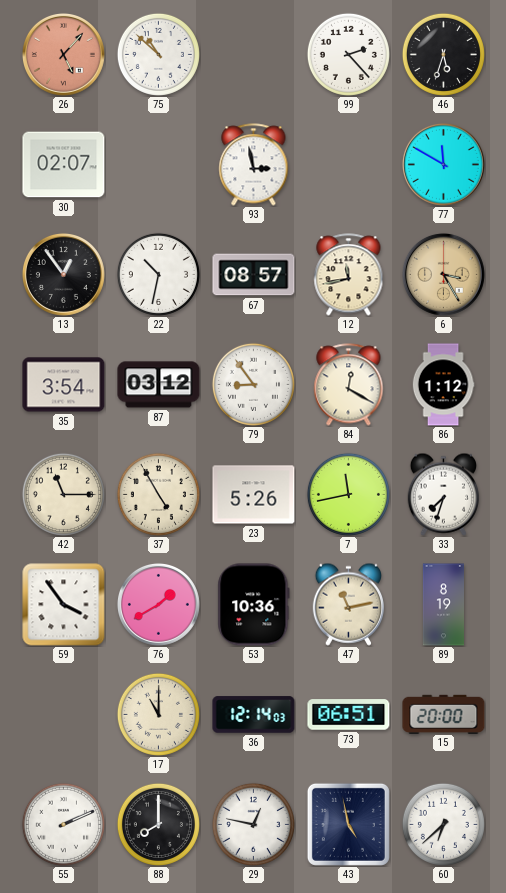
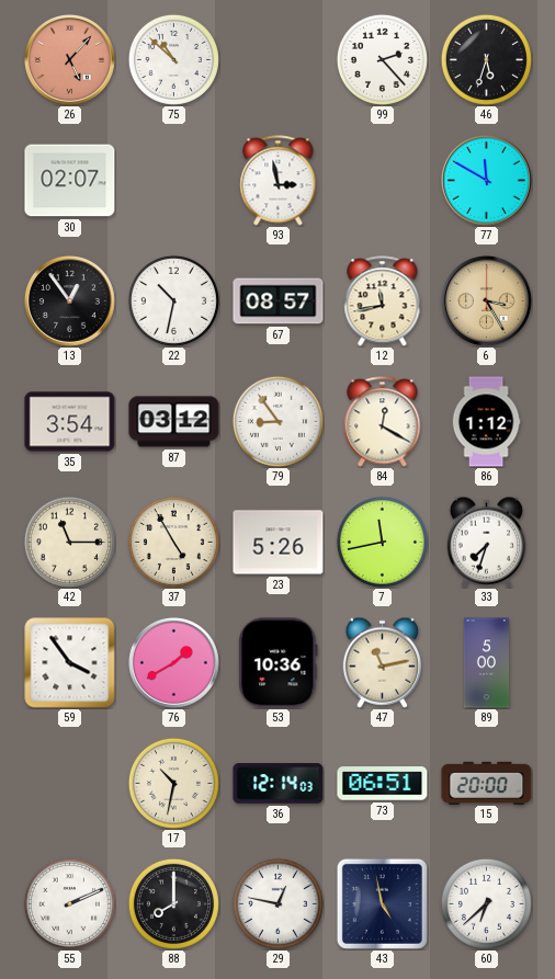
89: 8:19 -> 5:00
17: 11:00 -> 10:32
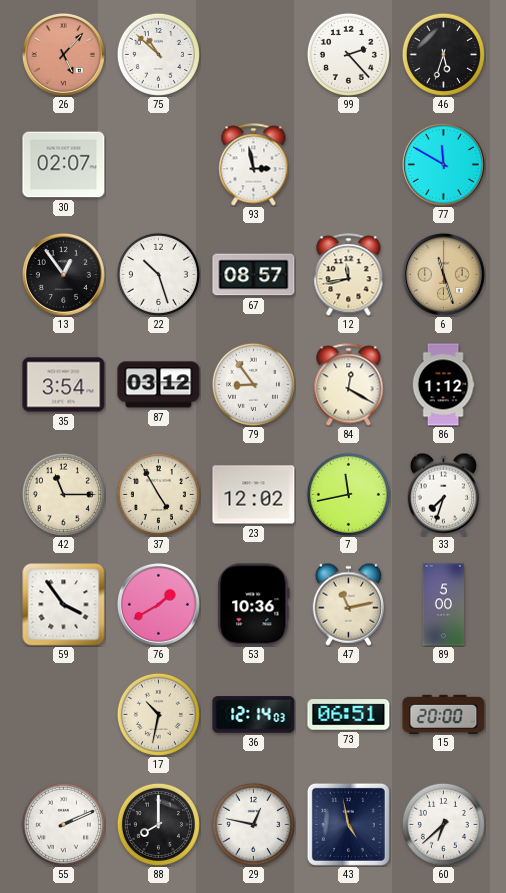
22: 10:32 -> 10:27
6: 3:25 -> 11:27
23: 5:26 -> 12:02
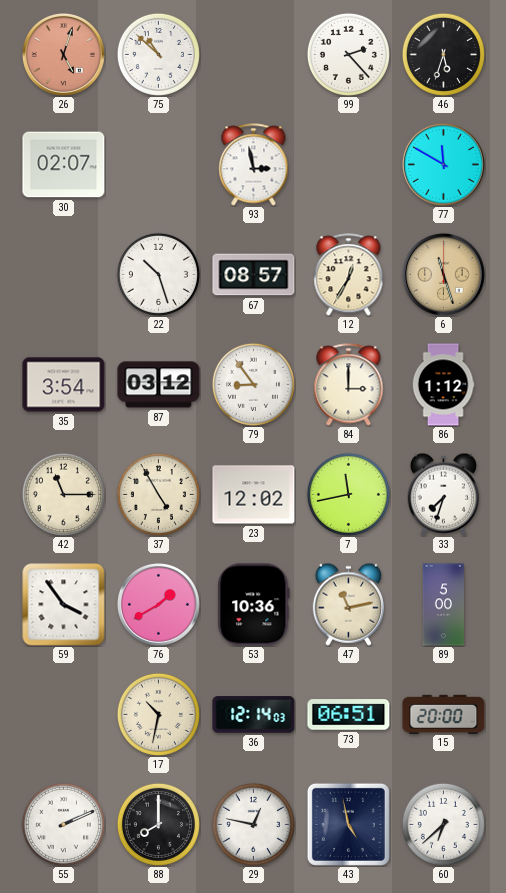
26: 5:07 -> 5:03
13: 12:54 -> none
12: 11:43 -> 12:35
84: 12:20 -> 3:00
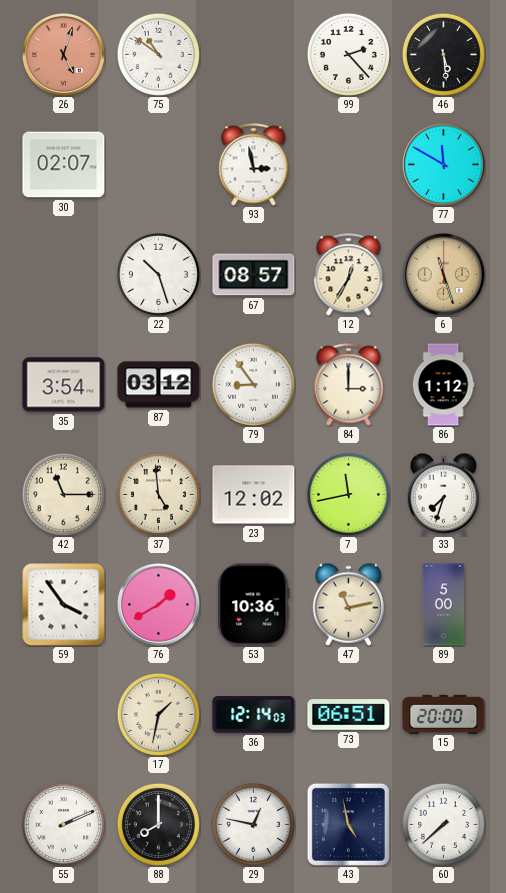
75: 10:52 -> 10:51
46: 5:33 -> 5:29
37: 4:55 -> 4:59
17: 10:32 -> 1:32
60: 6:38 -> 7:38
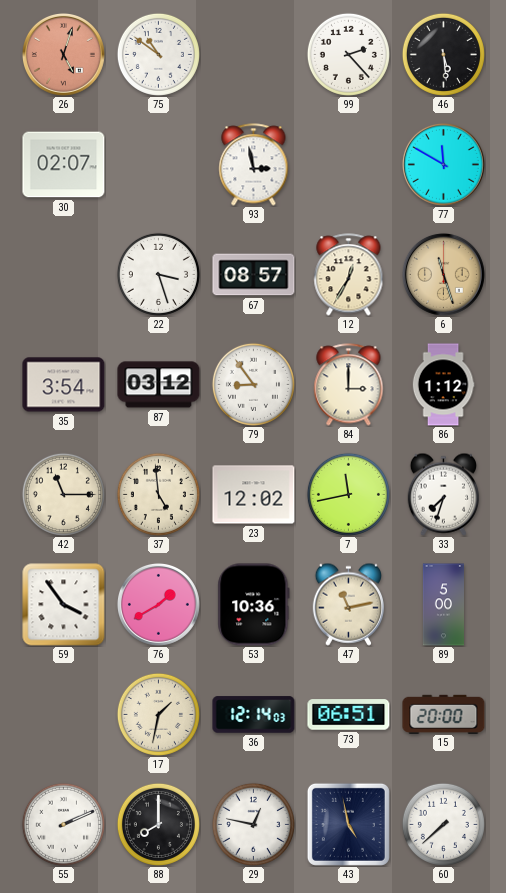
22: 10:27 -> 3:27
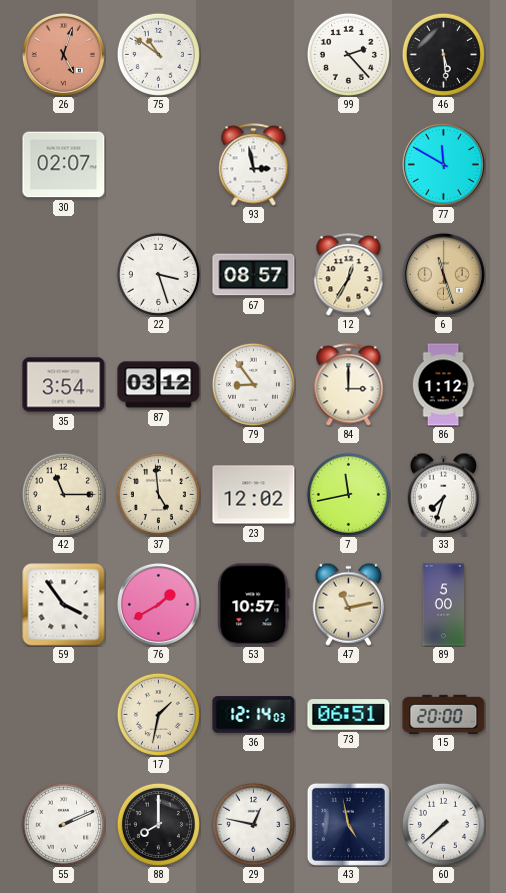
53: 10:36 -> 10:57
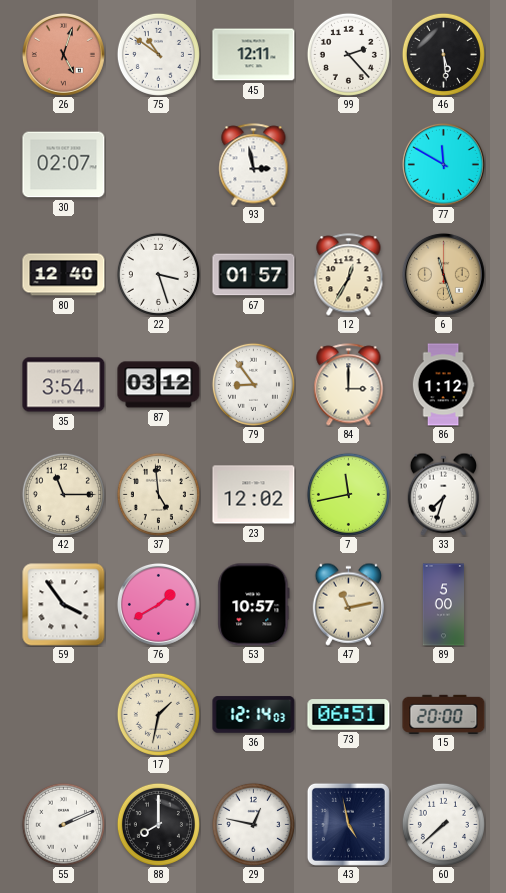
45: none -> 12:11
80: none -> 12:40
67: 08:57 -> 01:57
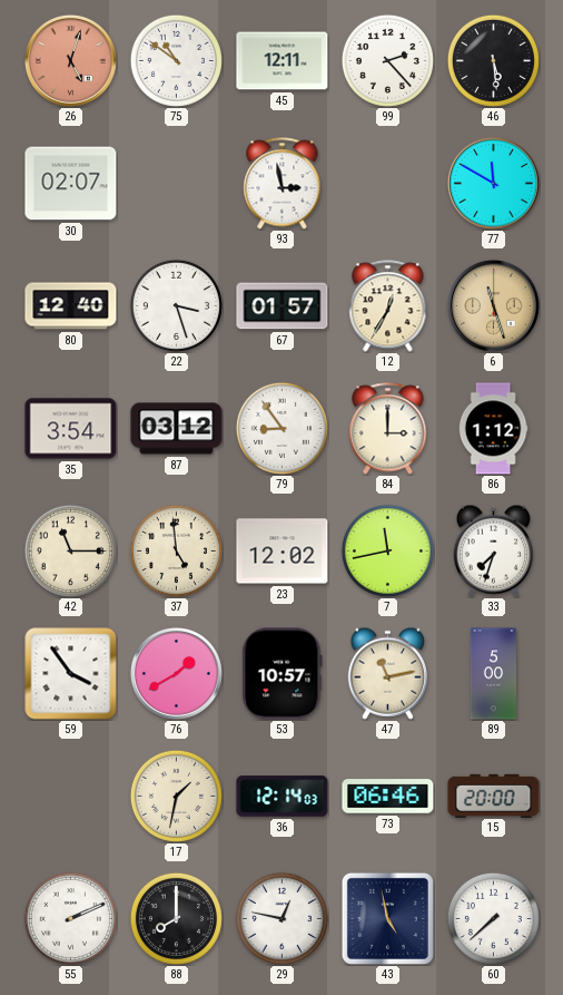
73: 06:51 -> 06:46
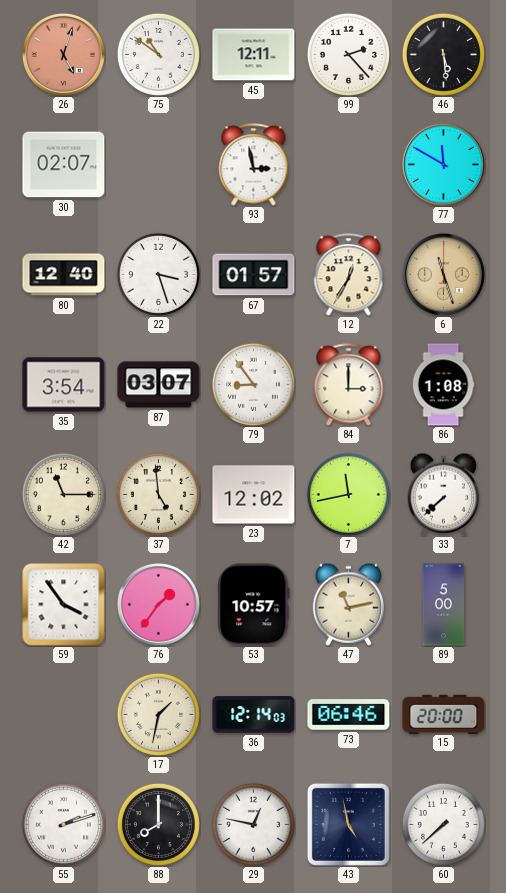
87: 03:12 -> 03:07
86: 1:12 -> 1:08
33: 7:33 -> 7:38
76: 1:40 -> 1:36
55: 2:11 -> 2:12
